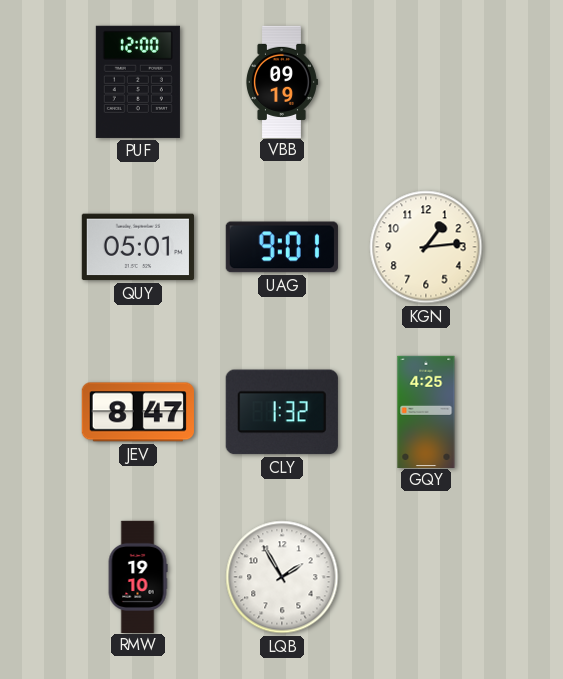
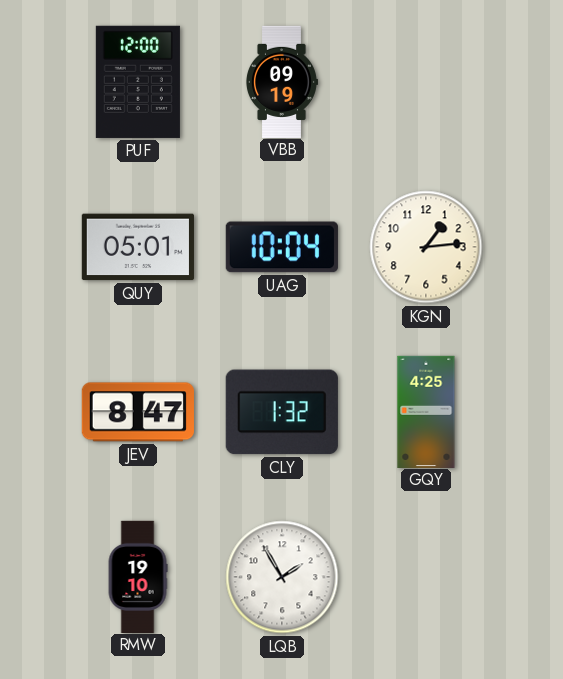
UAG: 9:01 -> 10:04
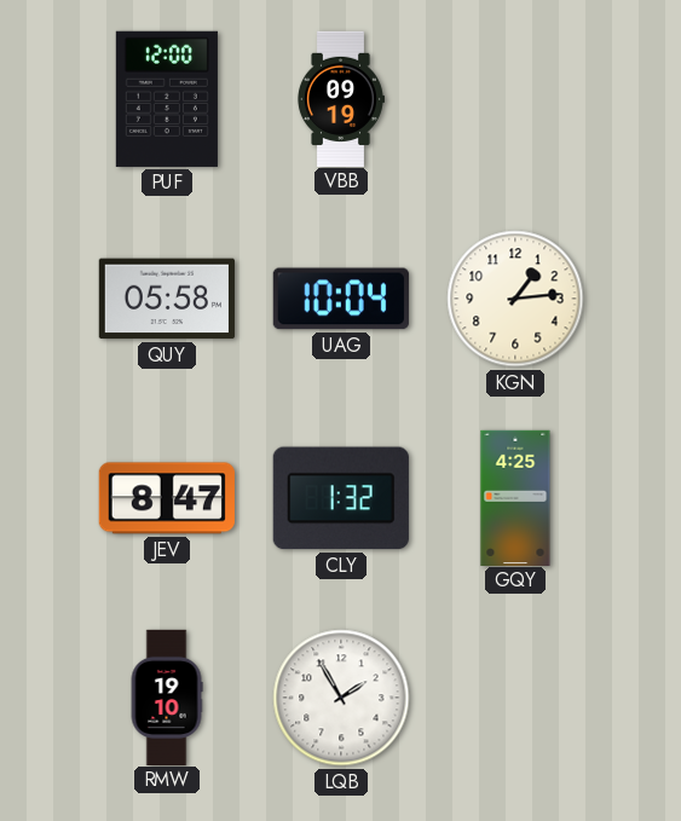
QUY: 05:01 -> 05:58
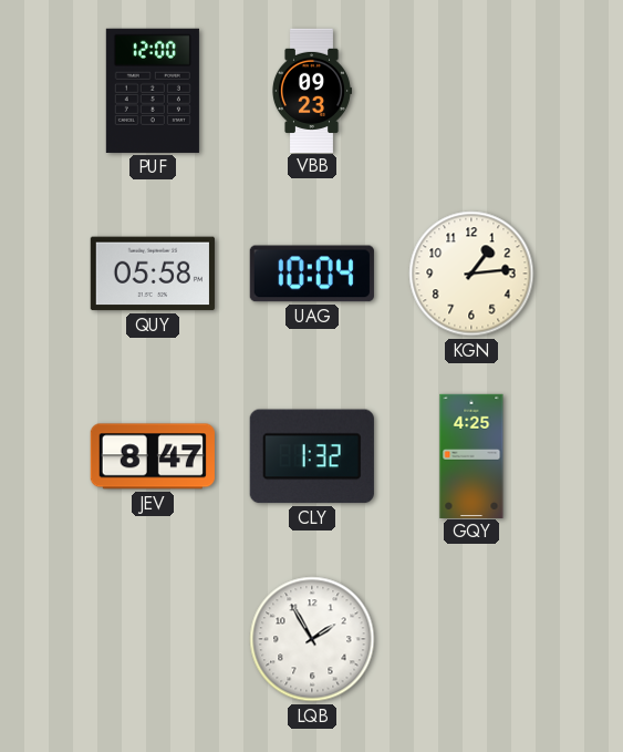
VBB: 09:19 -> 09:23
RMW: 19:10 -> none
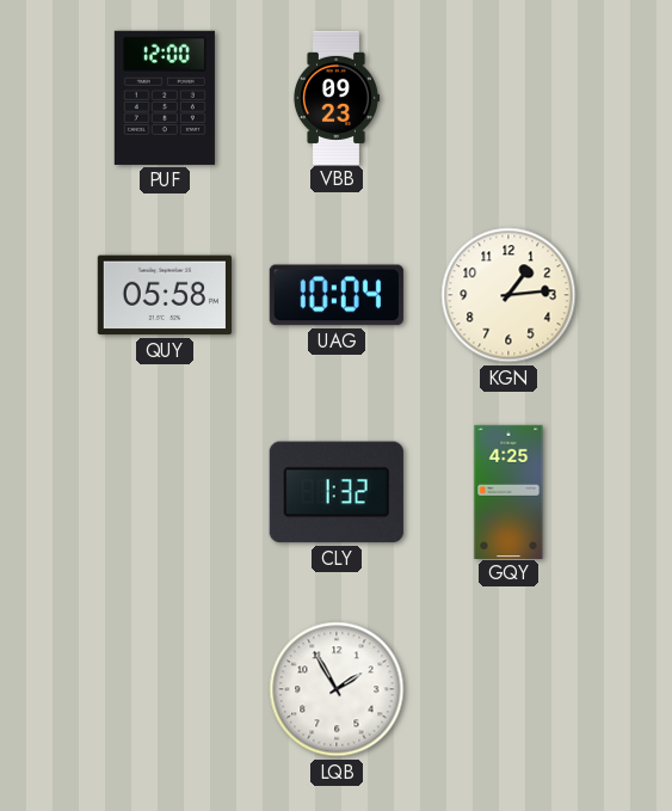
JEV: 8:47 -> none
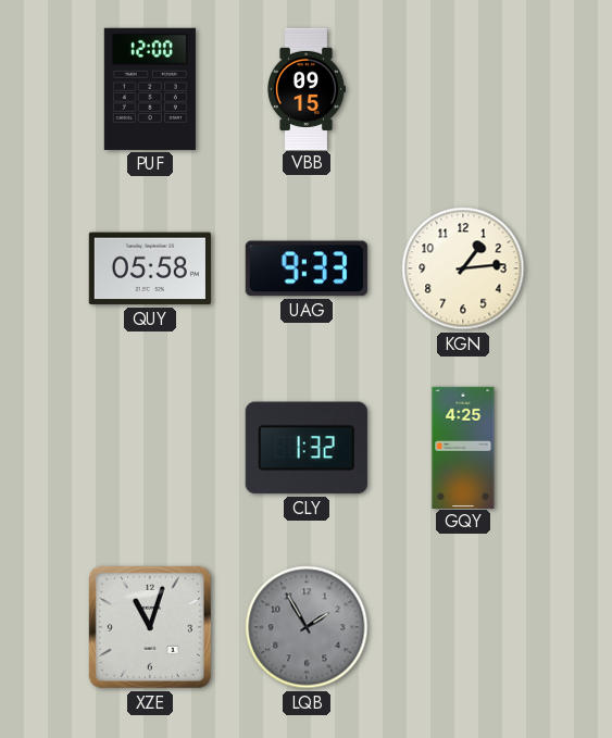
VBB: 09:23 -> 09:15
UAG: 10:04 -> 9:33
XZE: none -> 11:03
LQB dial: white -> grey
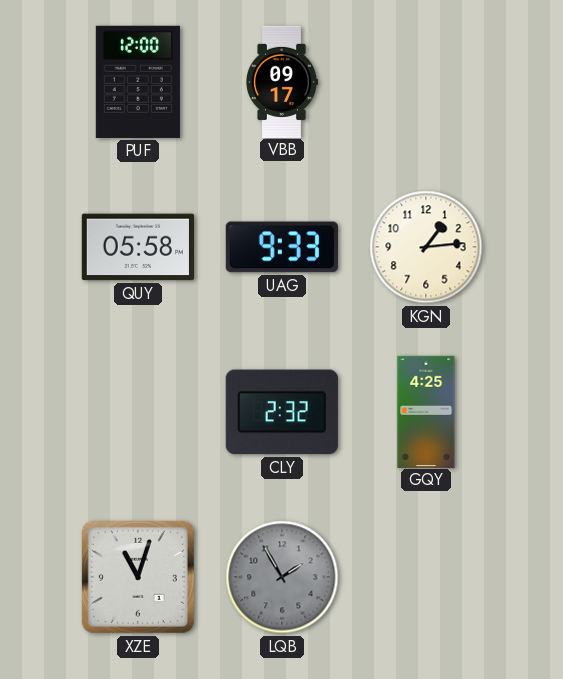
VBB: 09:15 -> 09:17
CLY: 1:32 -> 2:32
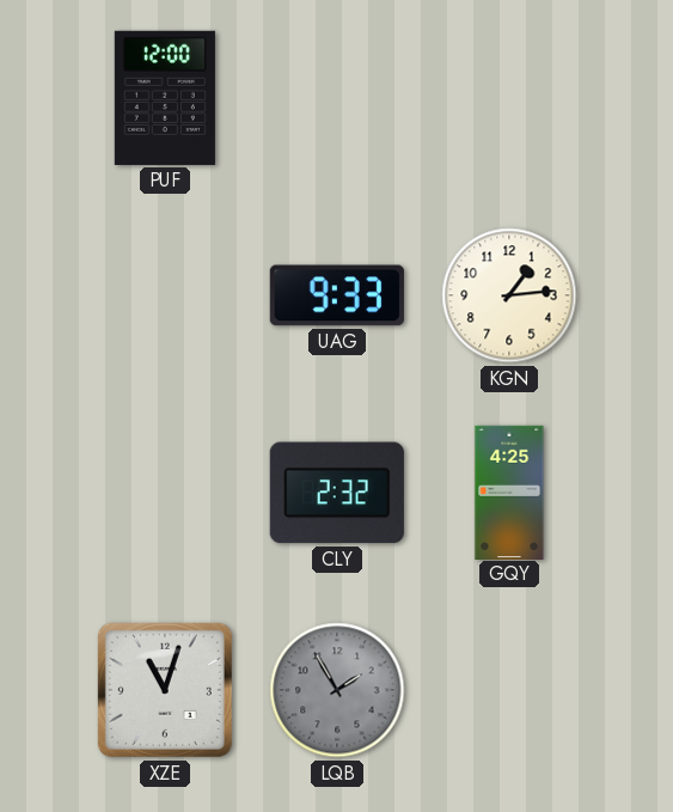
VBB: 09:17 -> none
QUY: 05:58 -> none
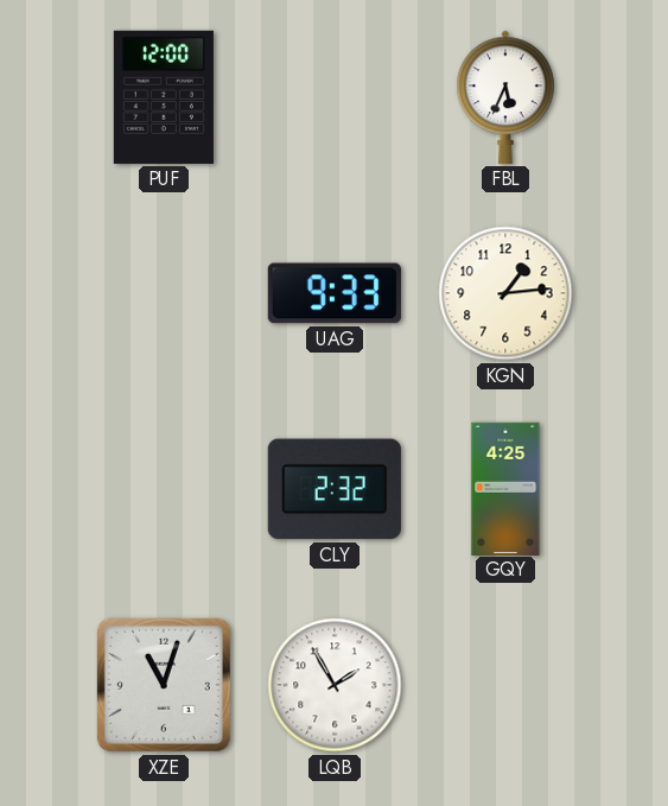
FBL: none -> 5:34
LQB dial: grey -> white
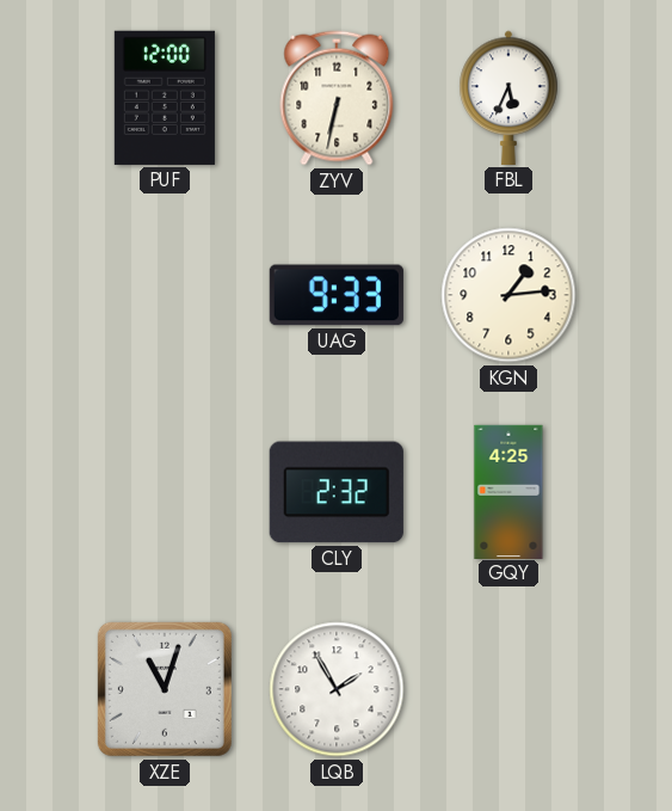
ZYV: none -> 6:32
